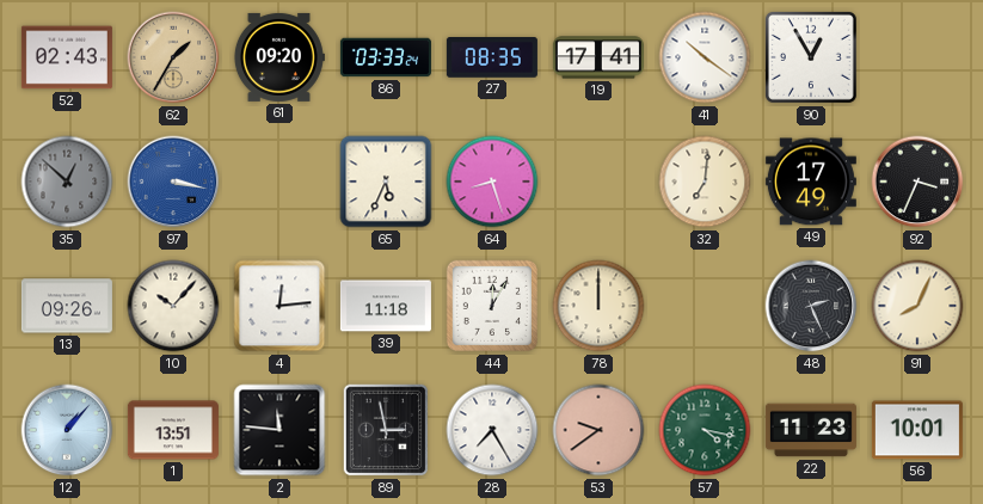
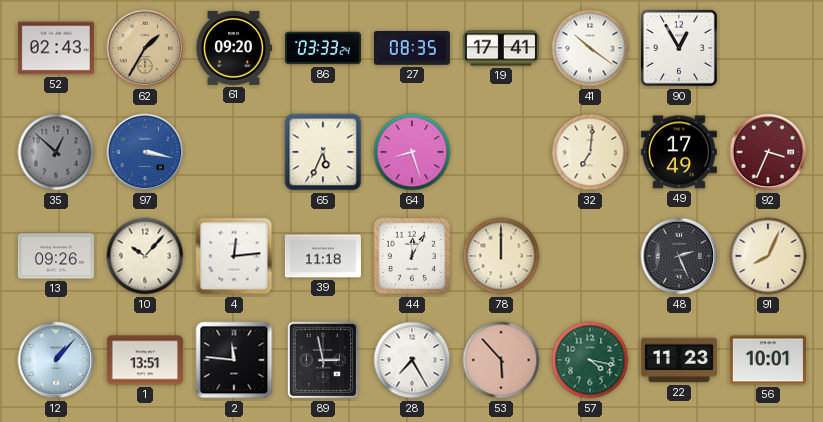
92 dial: black -> burgundy
53: 9:39 -> 5:53
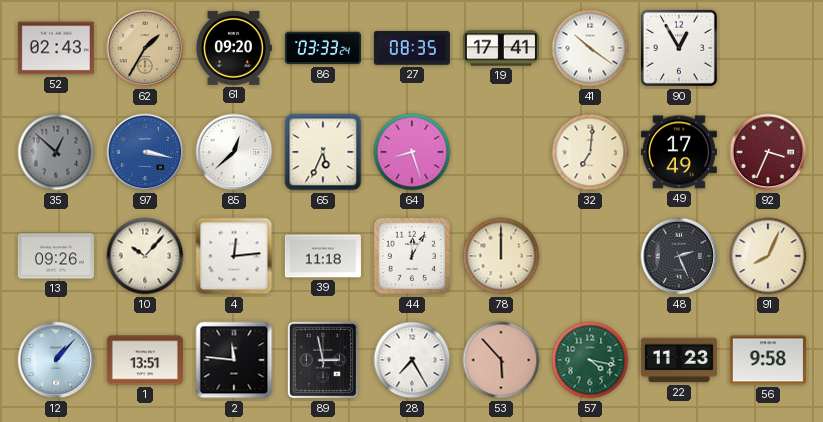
85: none -> 12:38
56: 10:01 -> 9:58
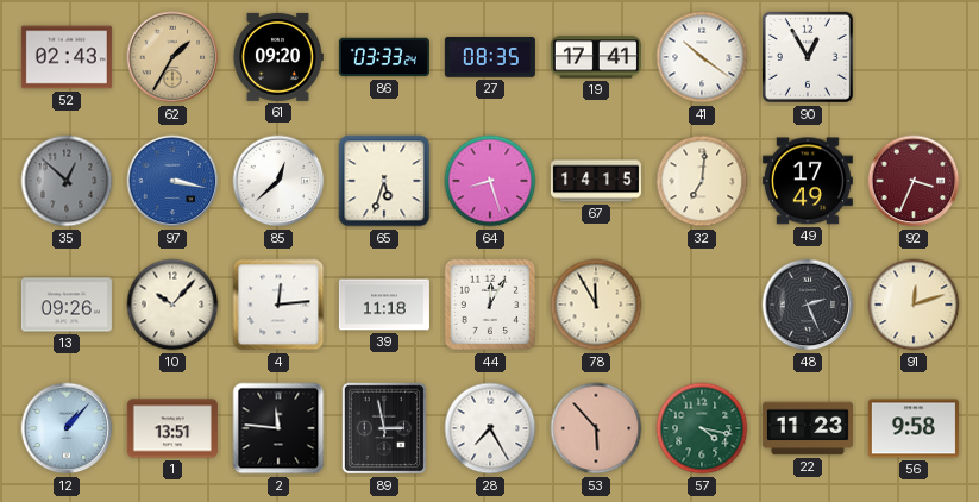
65: 5:34 -> 5:33
67: none -> 14:15
78: 12:00 -> 11:55
91: 8:04 -> 12:12
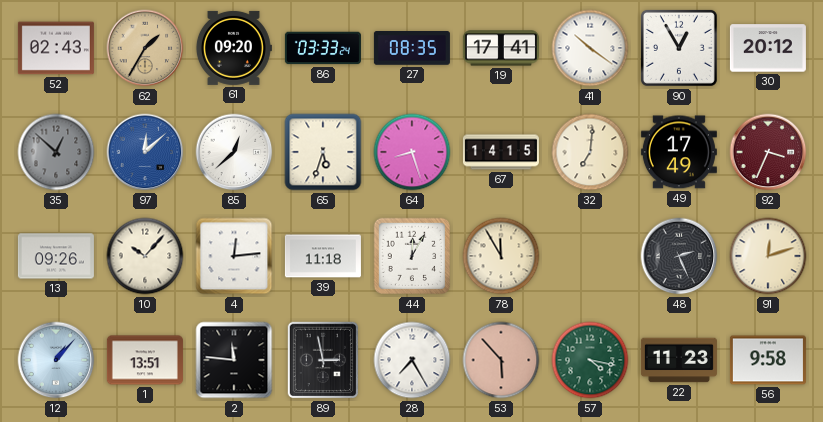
30: none -> 20:12
97: 3:17 -> 12:08
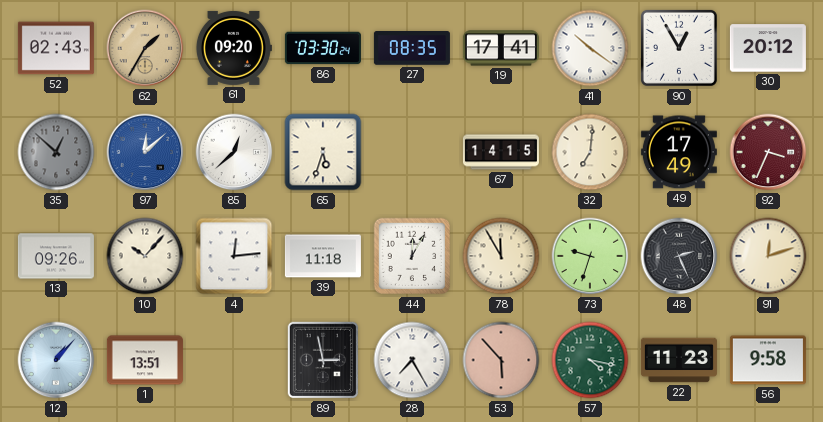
86: 03:33 -> 03:30
64: 8:27 -> none
73: none -> 9:33
2: 11:46 -> none
